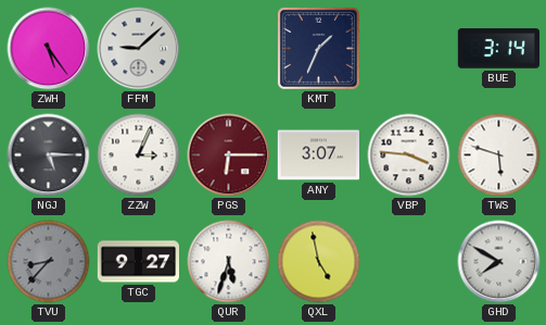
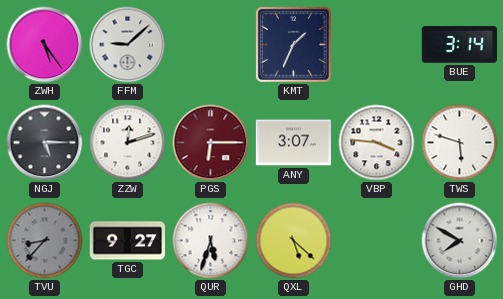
ZZW: 3:04 -> 12:12
QXL: 4:58 -> 5:22
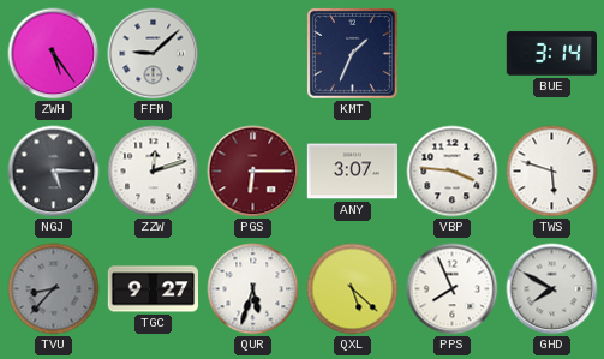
PPS: none -> 7:56
